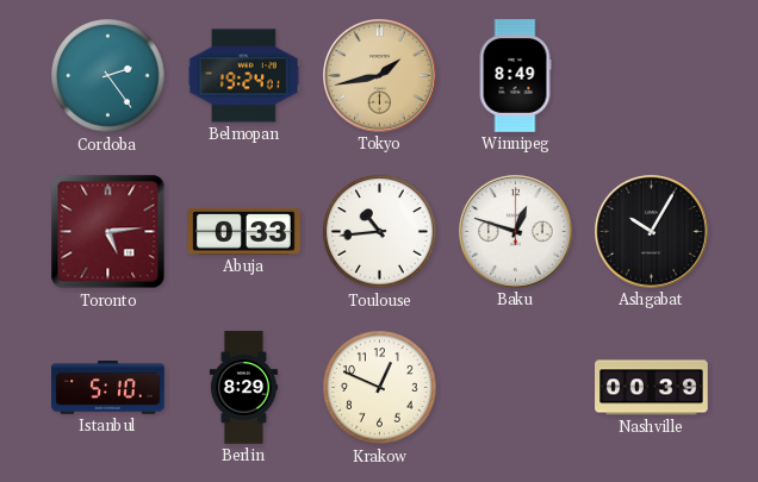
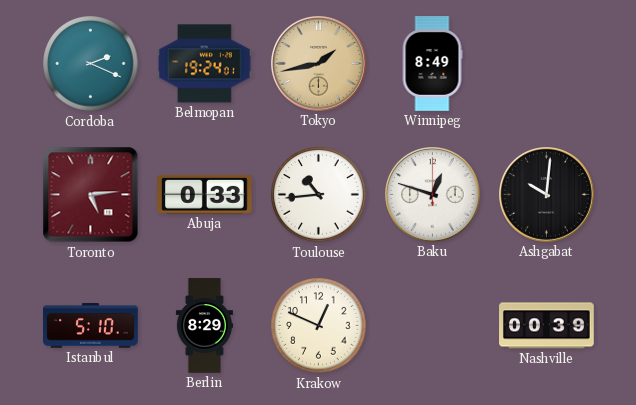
Cordoba: 2:24 -> 2:19
Ashgabat: 10:05 -> 10:01
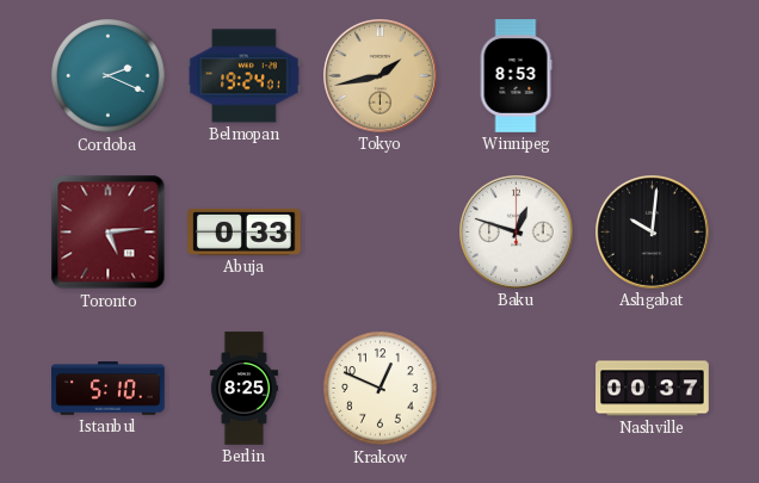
Winnipeg: 8:49 -> 8:53
Toulouse: 10:44 -> none
Berlin: 8:29 -> 8:25
Nashville: 00:39 -> 00:37
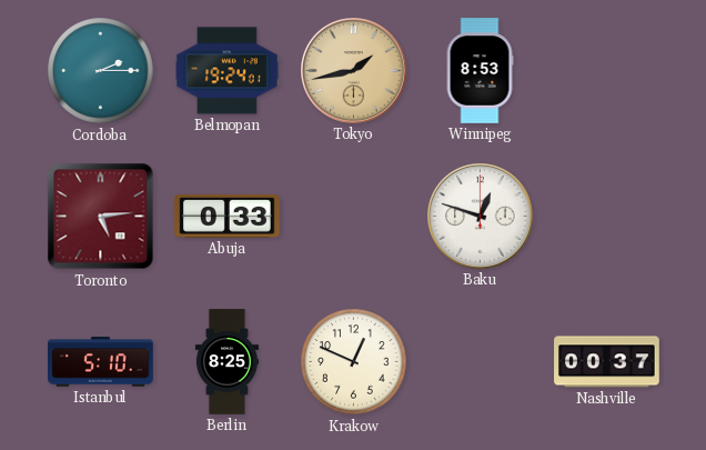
Cordoba: 2:19 -> 2:15
Ashgabat: 10:01 -> none
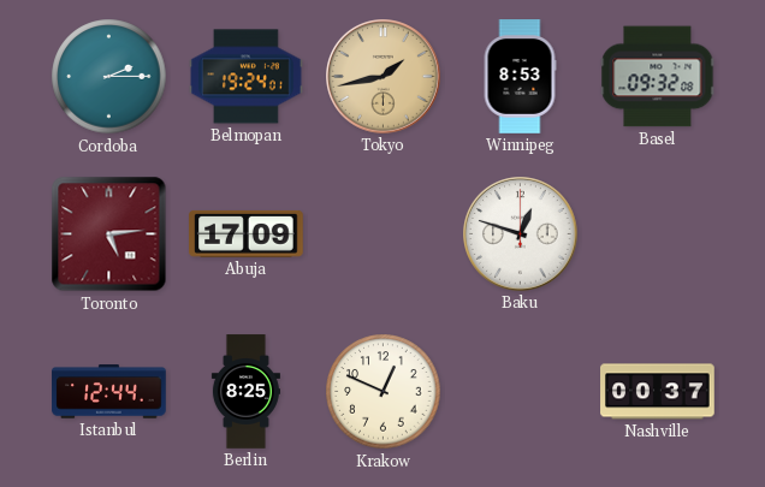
Basel: none -> 09:32
Abuja: 0:33 -> 17:09
Istanbul: 5:10 -> 12:44
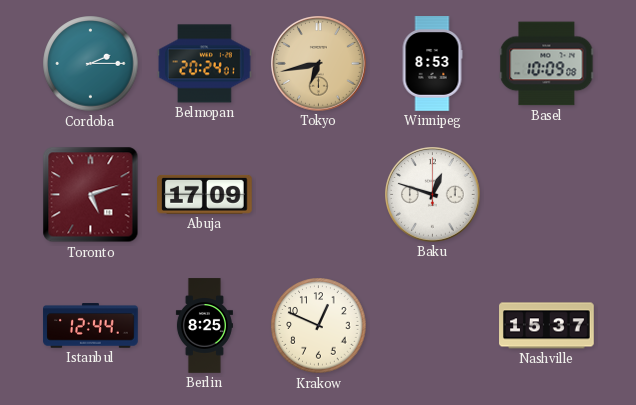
Belmopan: 19:24 -> 20:24
Tokyo: 1:43 -> 6:43
Basel: 09:32 -> 10:09
Toronto: 5:14 -> 5:12
Nashville: 00:37 -> 15:37
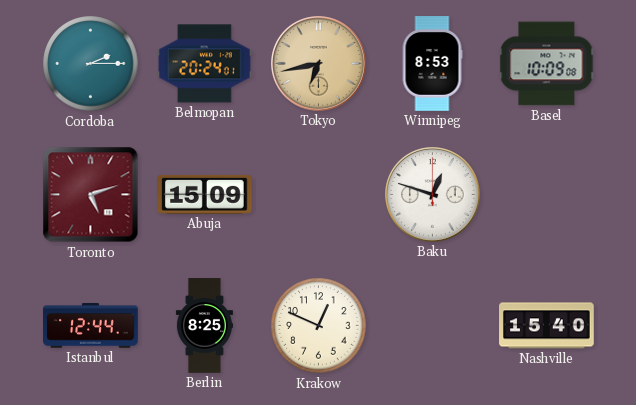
Abuja: 17:09 -> 15:09
Nashville: 15:37 -> 15:40
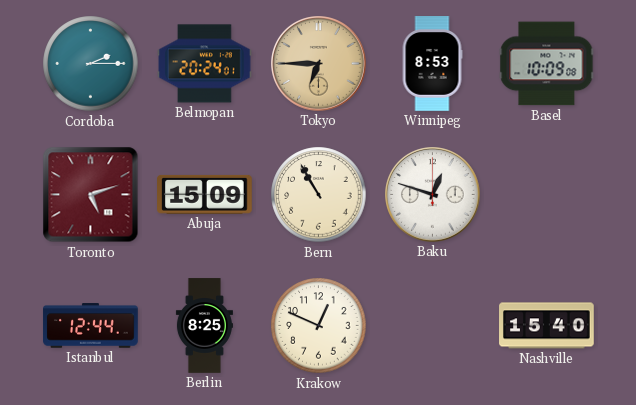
Tokyo: 6:43 -> 6:45
Bern: none -> 10:55
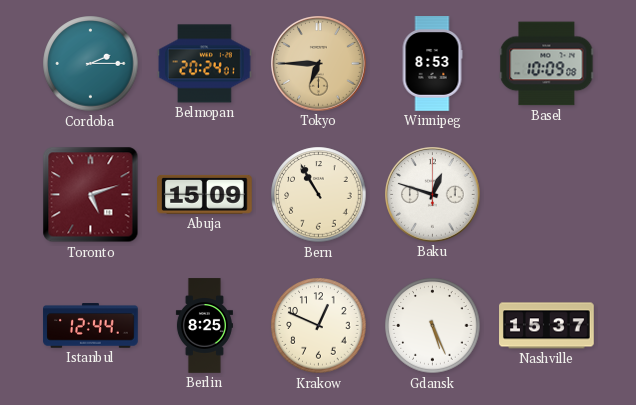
Gdansk: none -> 5:26
Nashville: 15:40 -> 15:37
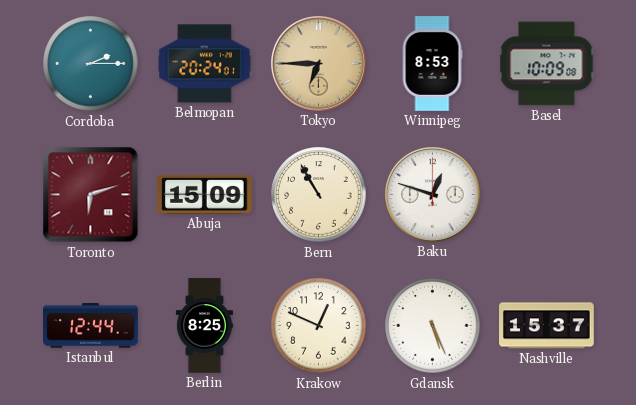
Toronto: 5:12 -> 6:12
